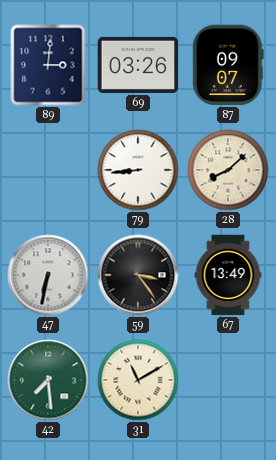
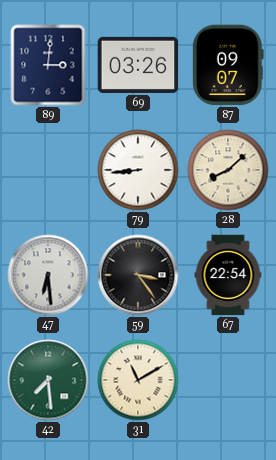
47: 6:32 -> 6:29
67: 13:49 -> 22:54
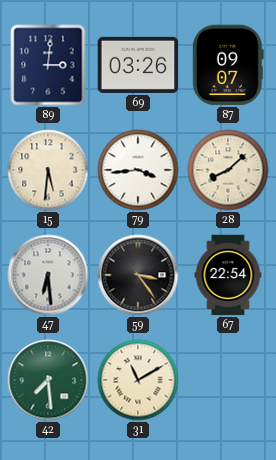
15: none -> 5:31
79: 8:44 -> 3:44
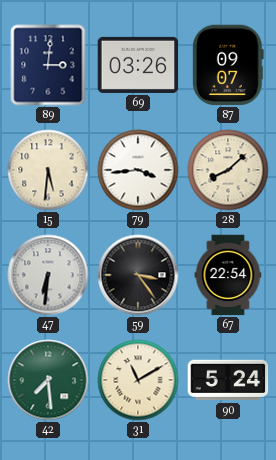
47: 6:29 -> 6:31
90: none -> 5:24
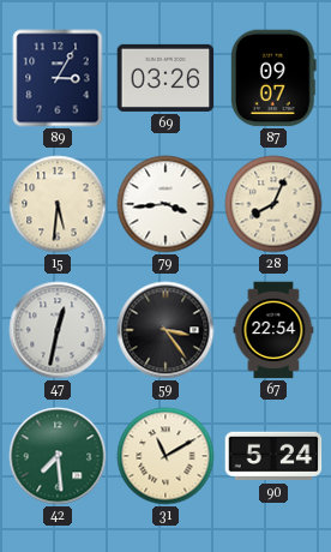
89: 3:01 -> 3:05
28: 8:08 -> 8:04
47: 6:31 -> 12:32
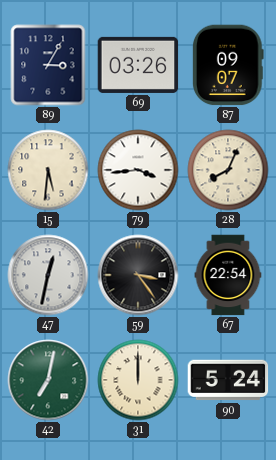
42: 7:29 -> 7:02
31: 11:10 -> 12:00
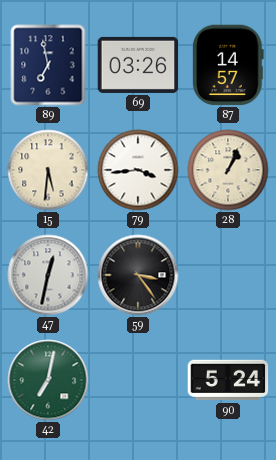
89: 3:05 -> 6:58
87: 09:07 -> 14:57
28: 8:04 -> 1:04
67: 22:54 -> none
31: 12:00 -> none
